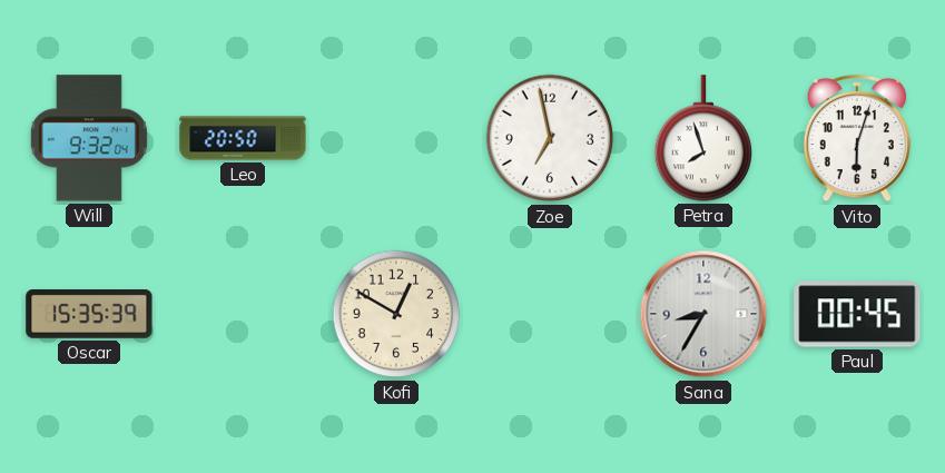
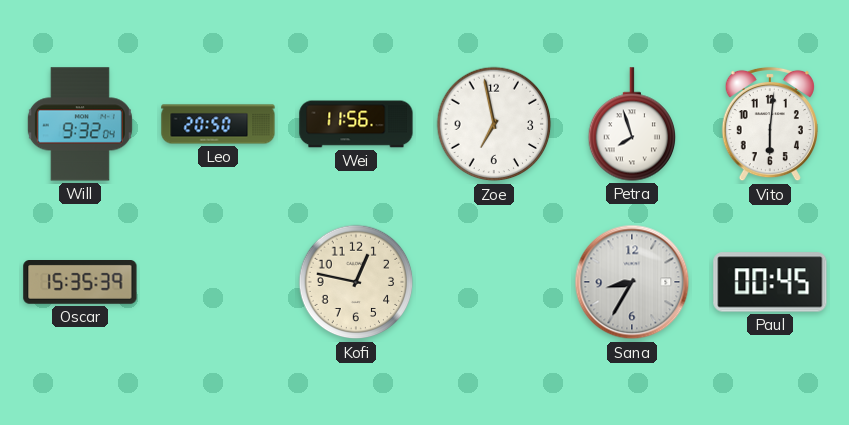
Wei: none -> 11:56
Vito: 6:03 -> 6:01
Kofi: 12:50 -> 12:47
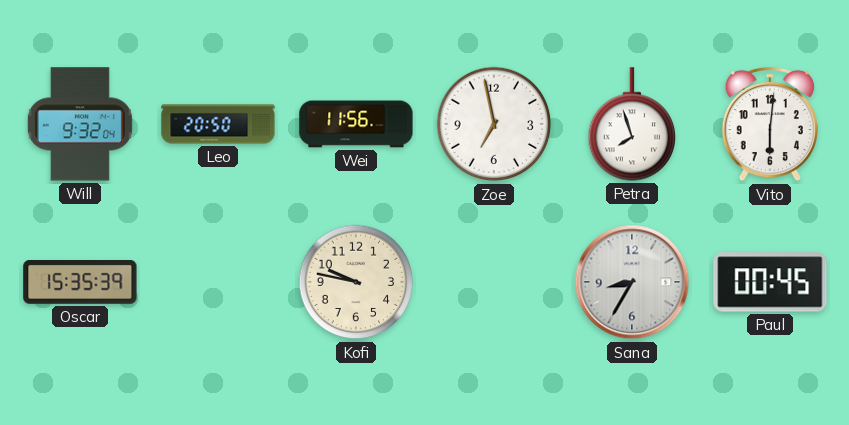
Kofi: 12:47 -> 9:47
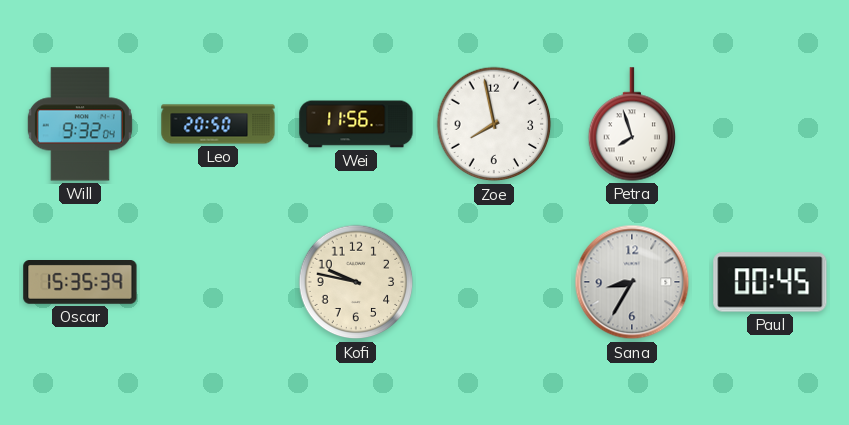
Zoe: 6:58 -> 7:58
Vito: 6:01 -> none
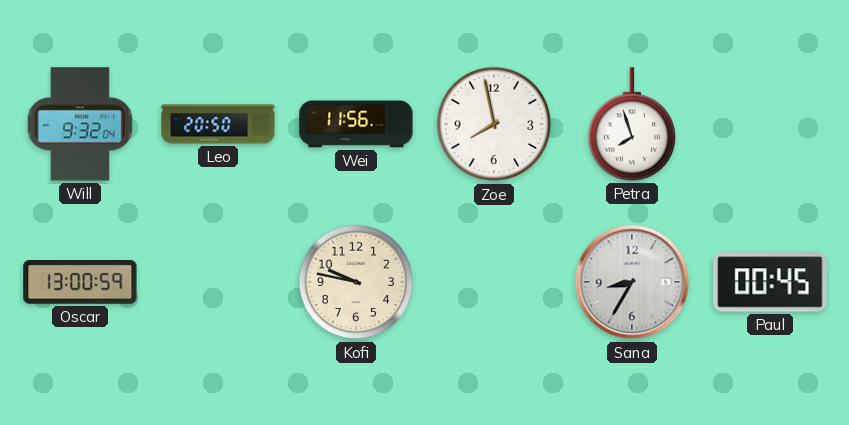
Oscar: 15:35 -> 13:00
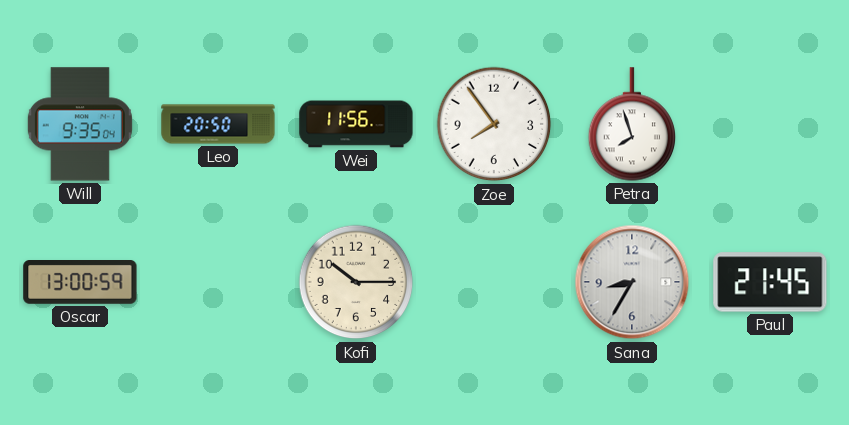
Will: 9:32 -> 9:35
Zoe: 7:58 -> 7:54
Kofi: 9:47 -> 10:15
Paul: 00:45 -> 21:45
